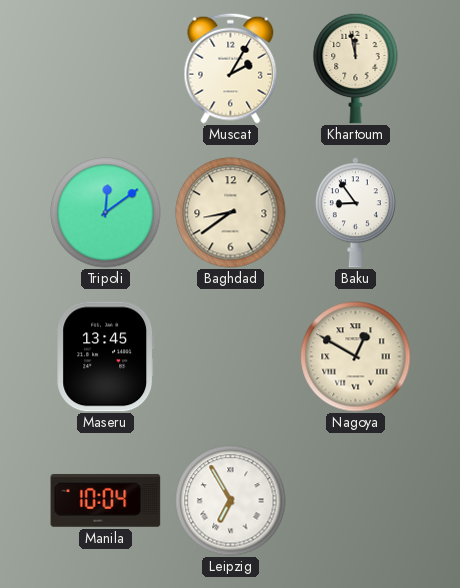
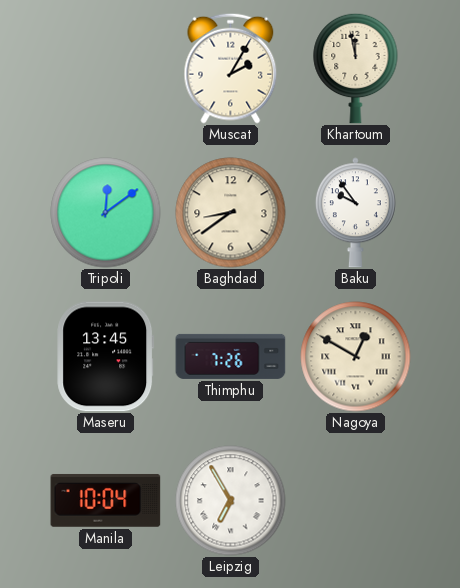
Baku: 8:54 -> 9:54
Thimphu: none -> 7:26
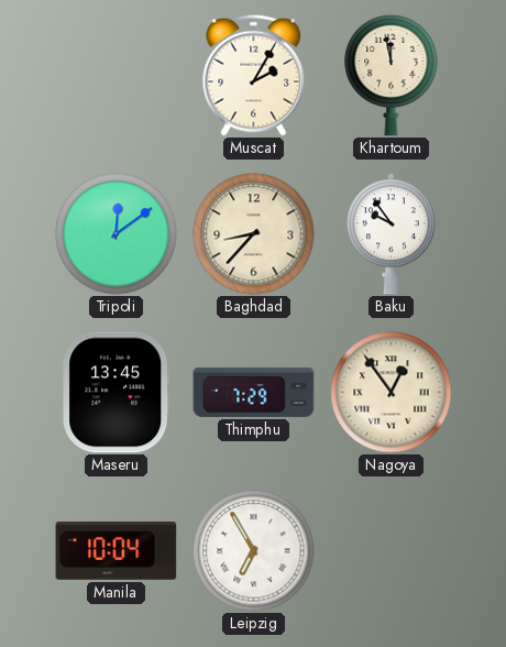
Baghdad: 8:39 -> 8:37
Thimphu: 7:26 -> 7:29
Nagoya: 12:50 -> 12:54
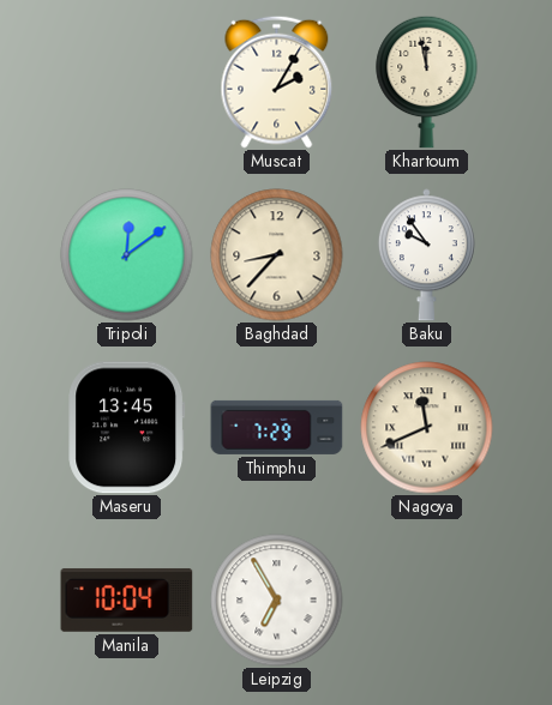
Nagoya: 12:54 -> 11:41
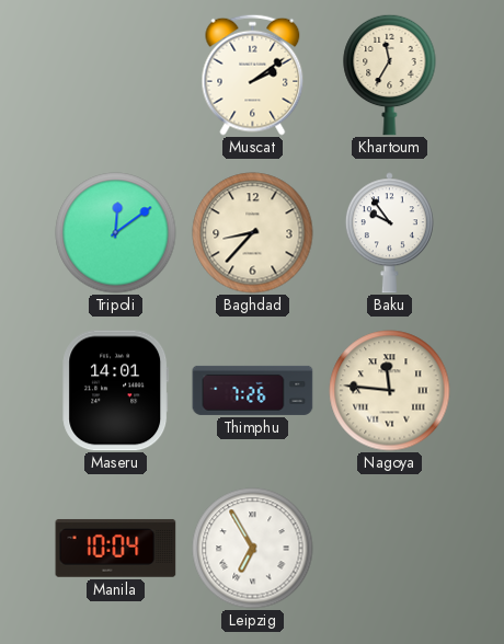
Muscat: 2:05 -> 2:09
Khartoum: 11:58 -> 11:35
Maseru: 13:45 -> 14:01
Thimphu: 7:29 -> 7:26
Nagoya: 11:41 -> 11:46
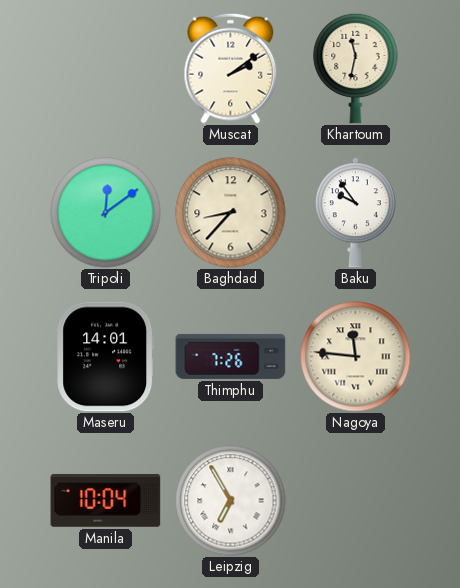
Khartoum: 11:35 -> 11:32
